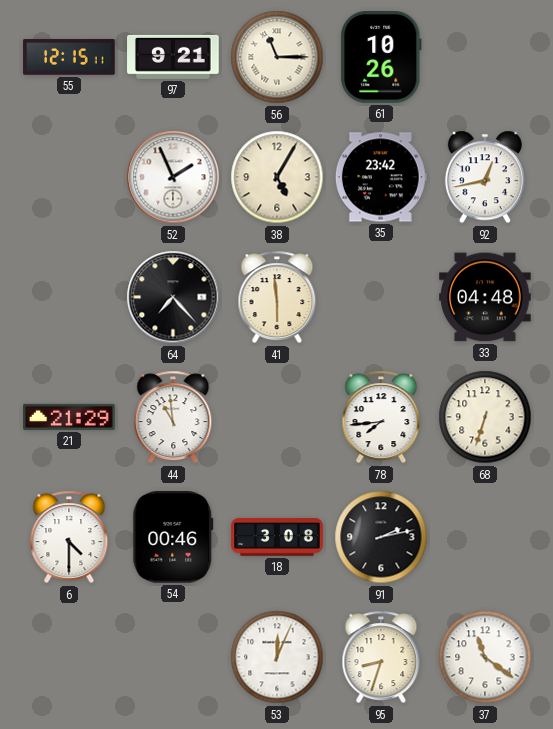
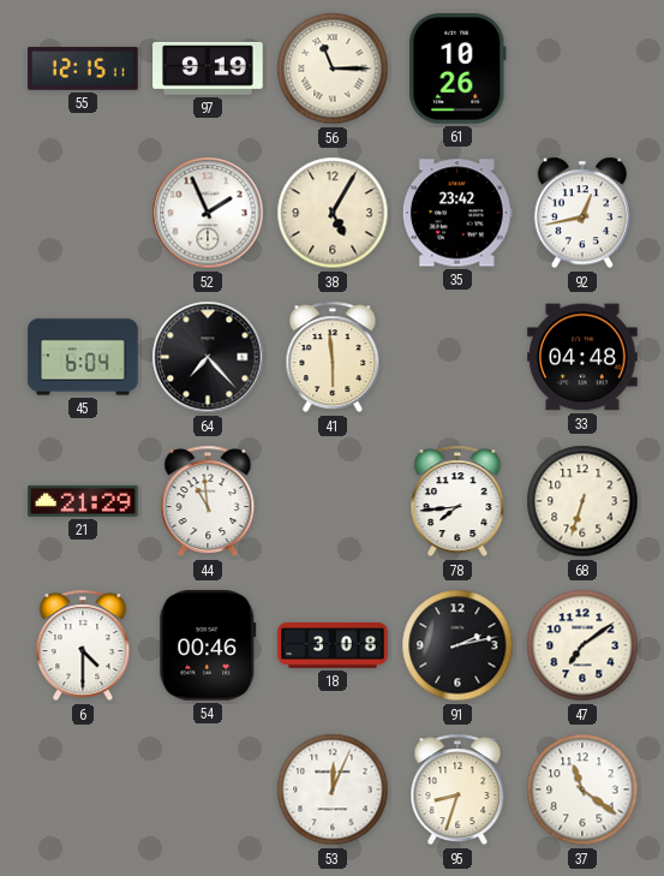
97: 9:21 -> 9:19
45: none -> 6:04
47: none -> 7:09
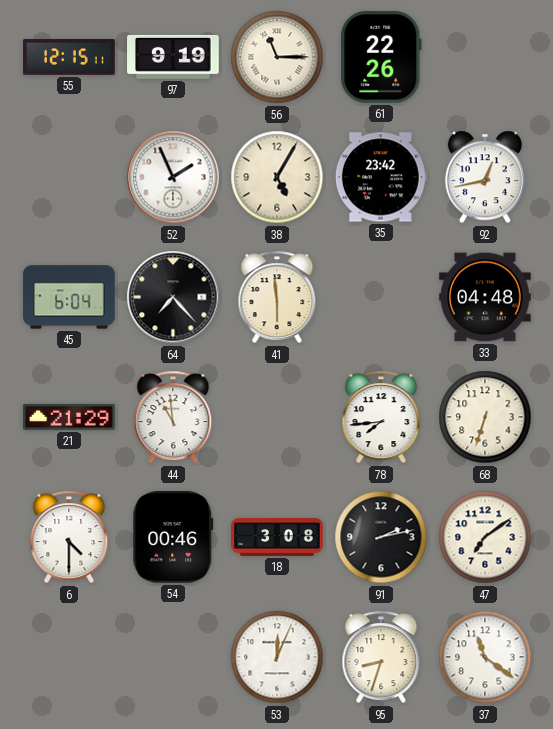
61: 10:26 -> 22:26
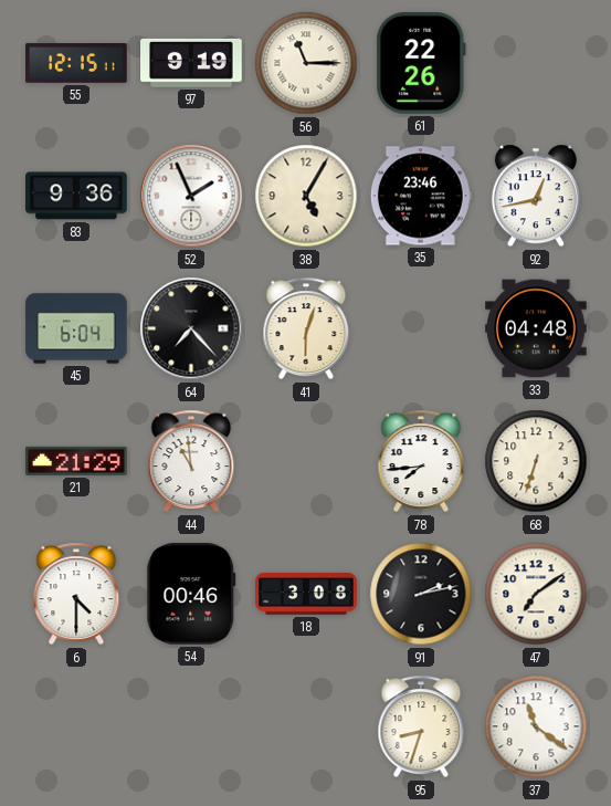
83: none -> 9:36
35: 23:42 -> 23:46
41: 5:59 -> 6:03
53: 12:04 -> none
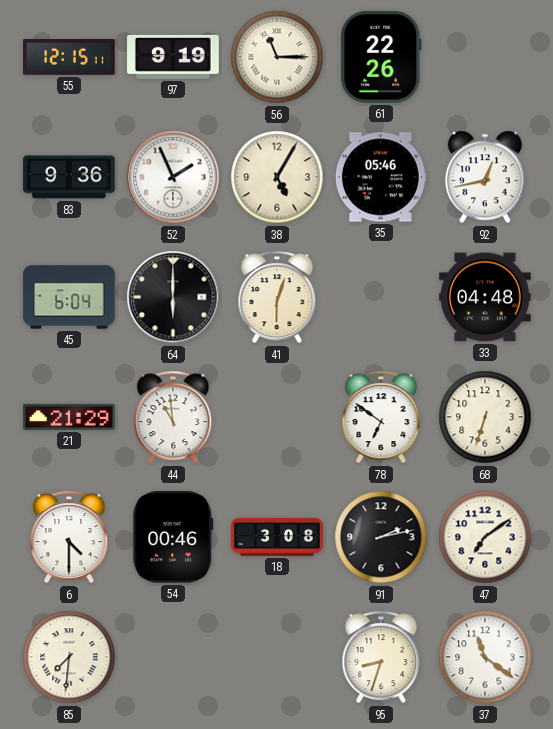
35: 23:46 -> 05:46
64: 7:23 -> 6:00
78: 7:44 -> 6:51
85: none -> 7:31
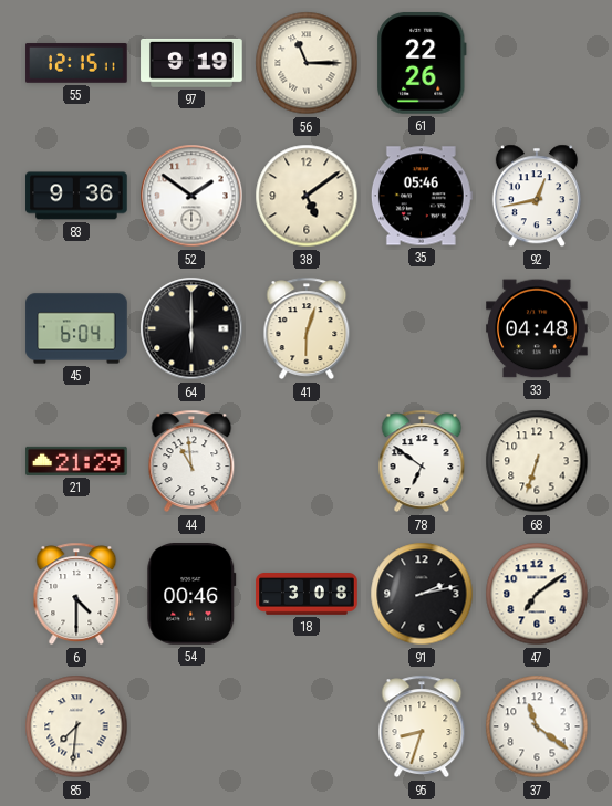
52: 1:56 -> 1:51
38: 5:05 -> 5:09
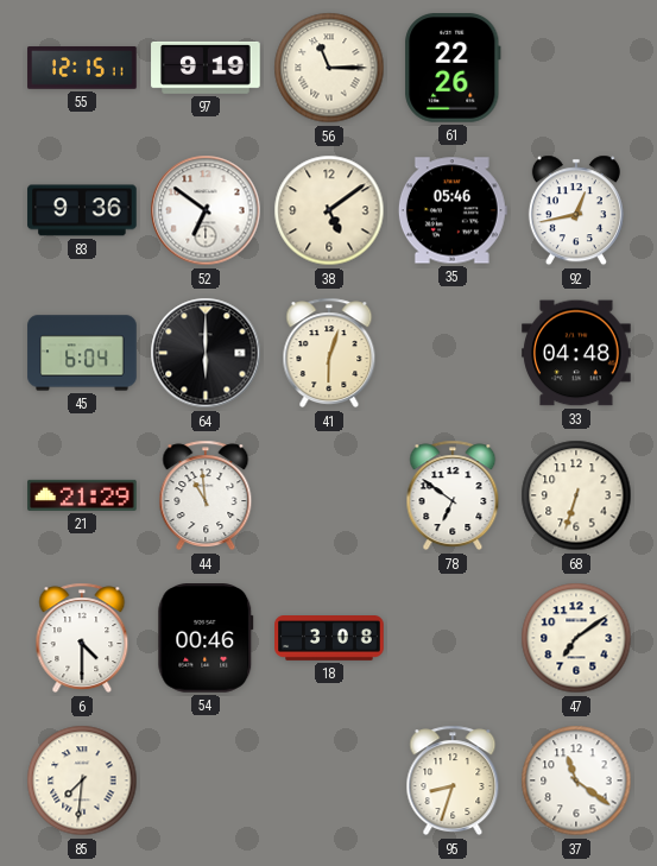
52: 1:51 -> 6:51
91: 2:13 -> none
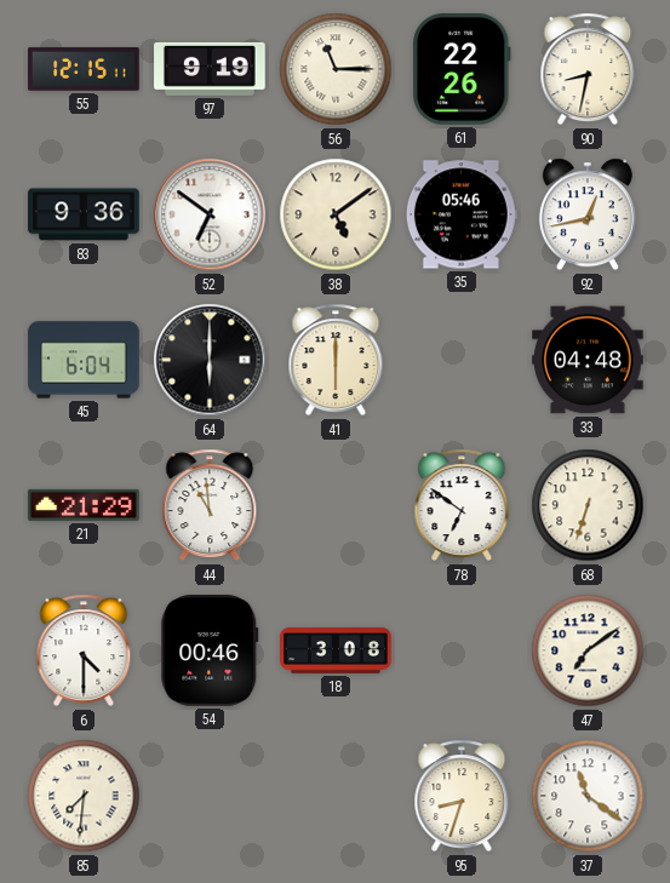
90: none -> 8:32
41: 6:03 -> 6:00
